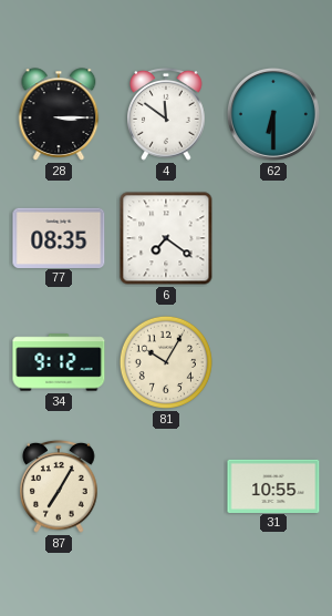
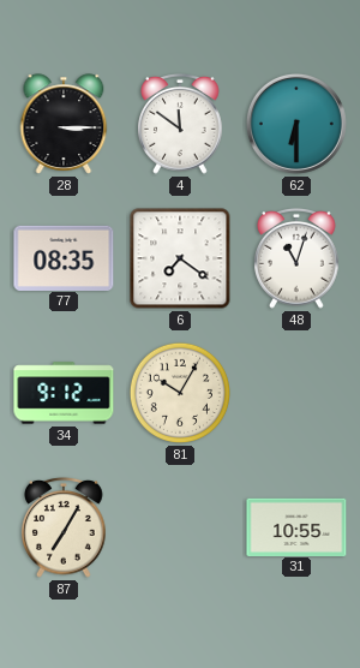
48: none -> 11:03
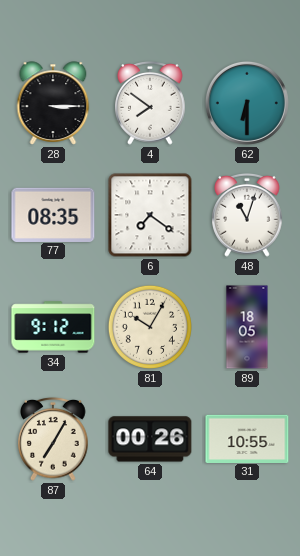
4: 11:51 -> 7:51
89: none -> 18:05
64: none -> 00:26
